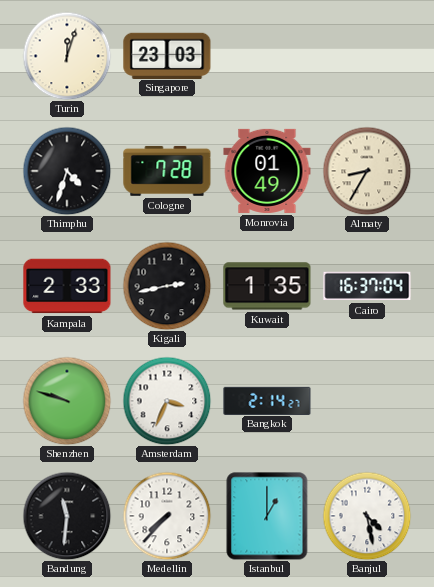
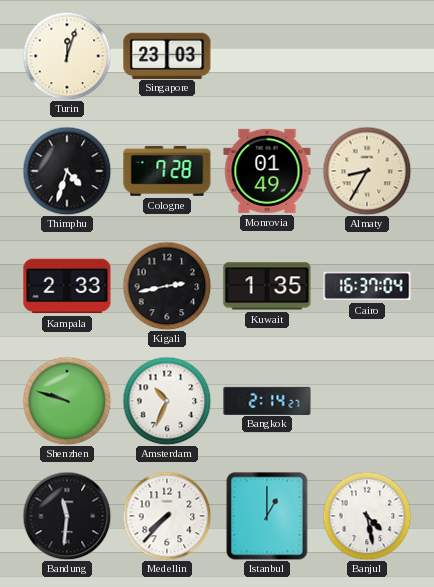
Amsterdam: 3:34 -> 10:34
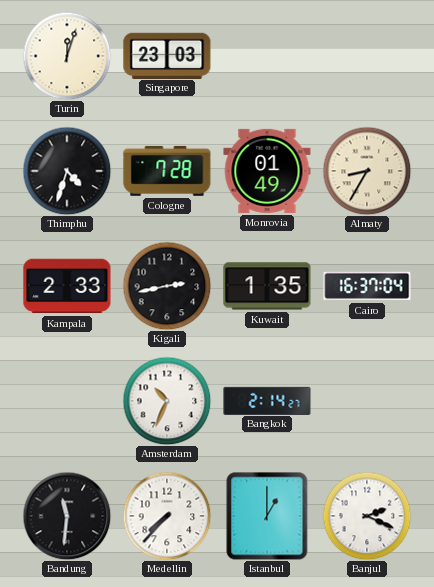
Shenzhen: 9:48 -> none
Banjul: 4:28 -> 2:19
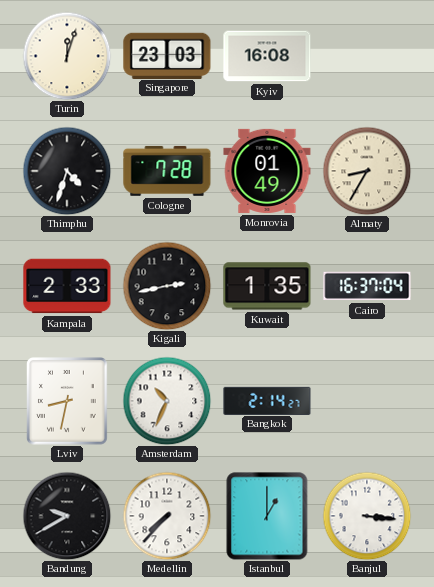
Kyiv: none -> 16:08
Lviv: none -> 8:32
Bandung: 11:31 -> 9:40
Banjul: 2:19 -> 3:16
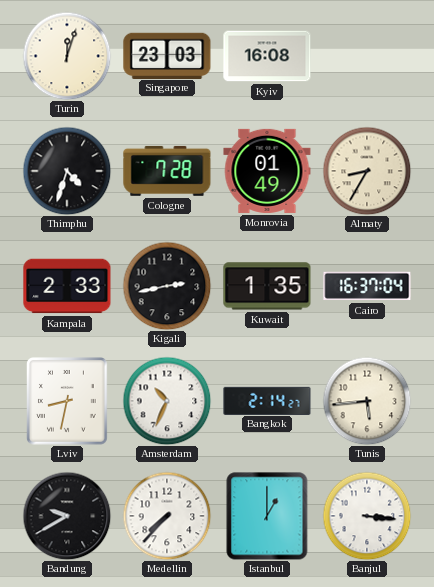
Tunis: none -> 5:44
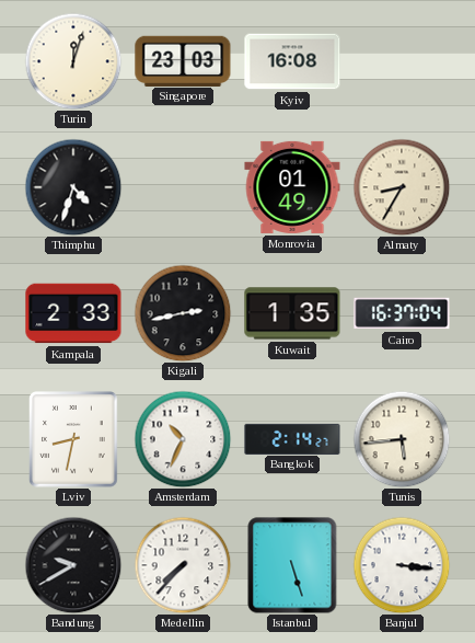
Cologne: 7:28 -> none
Istanbul: 1:00 -> 5:27
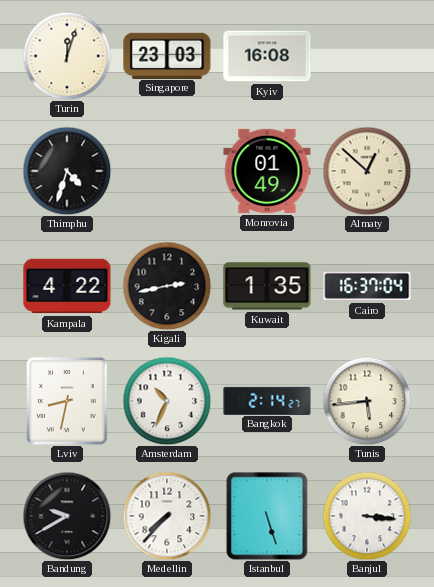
Almaty: 8:35 -> 12:52
Kampala: 2:33 -> 4:22
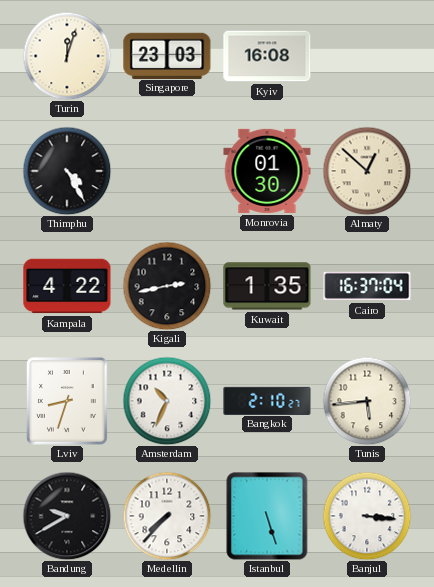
Thimphu: 4:33 -> 4:25
Monrovia: 01:49 -> 01:30
Lviv: 8:32 -> 8:33
Bangkok: 2:14 -> 2:10
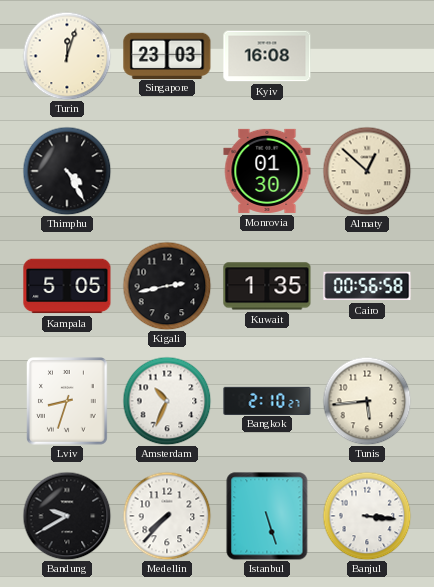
Kampala: 4:22 -> 5:05
Cairo: 16:37 -> 00:56
